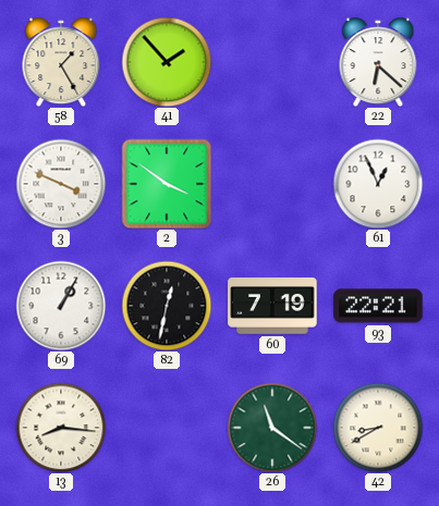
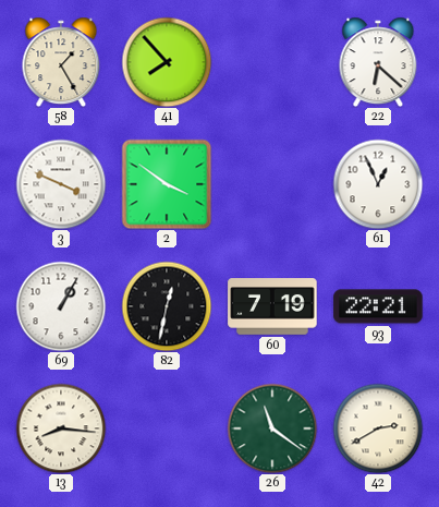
41: 1:53 -> 7:53
42: 8:40 -> 2:40
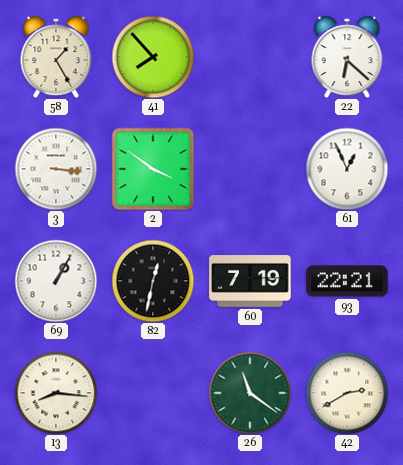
3: 3:49 -> 3:16
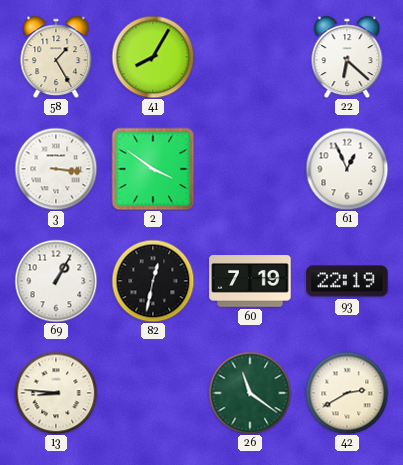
41: 7:53 -> 8:05
93: 22:21 -> 22:19
13: 8:16 -> 8:46
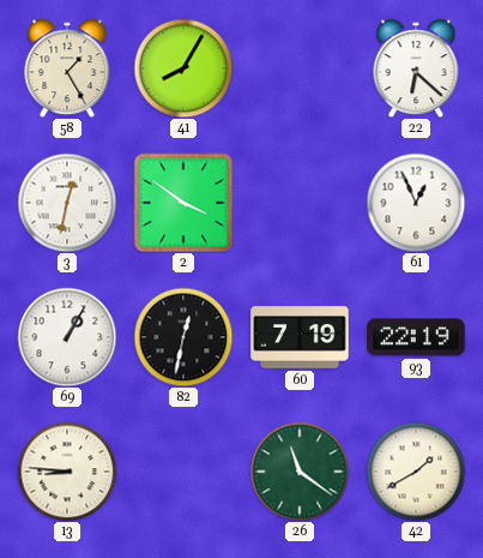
3: 3:16 -> 12:32
42: 2:40 -> 1:40
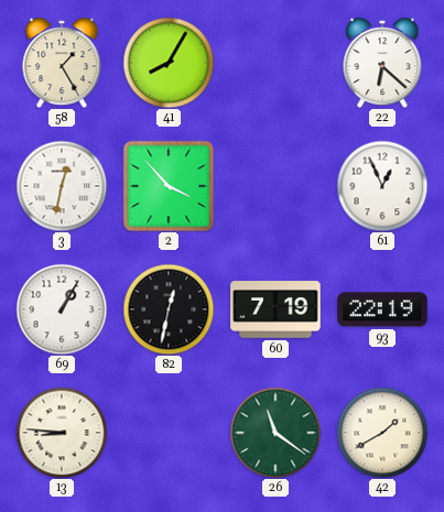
2: 3:51 -> 3:53
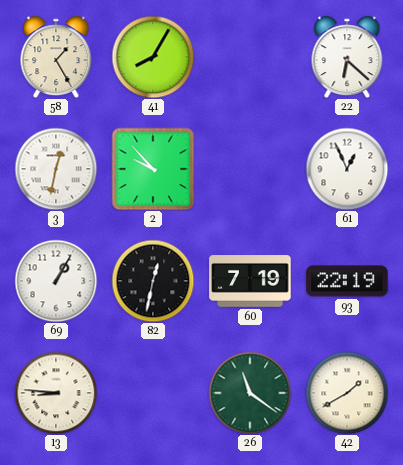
2: 3:53 -> 9:53
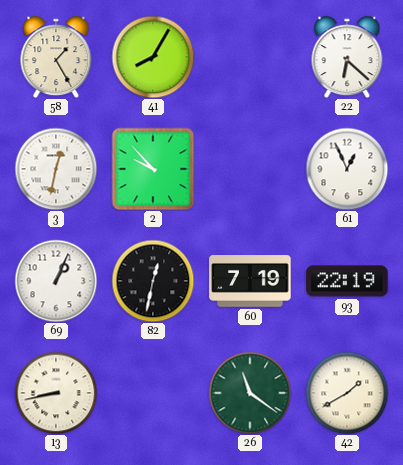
69: 1:05 -> 1:04
13: 8:46 -> 8:43
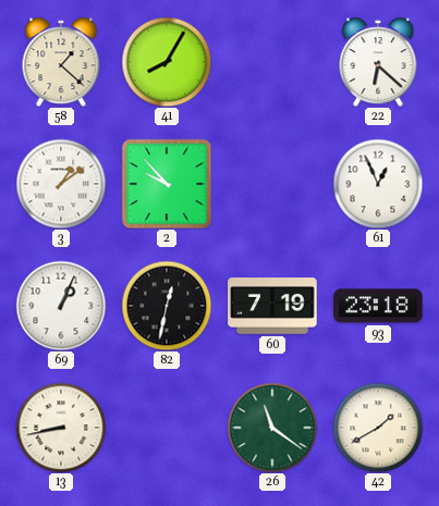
58: 1:25 -> 1:22
3: 12:32 -> 1:09
93: 22:19 -> 23:18
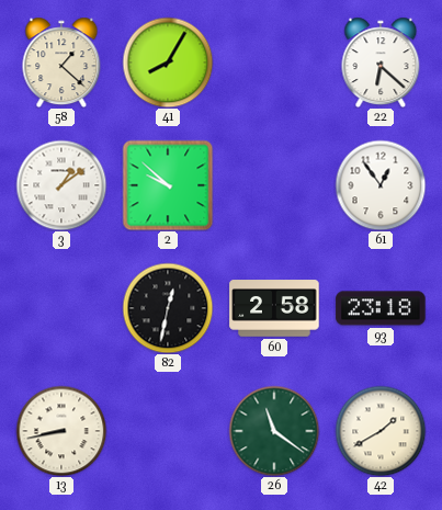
2: 9:53 -> 9:52
61: 12:56 -> 12:54
69: 1:04 -> none
60: 7:19 -> 2:58
